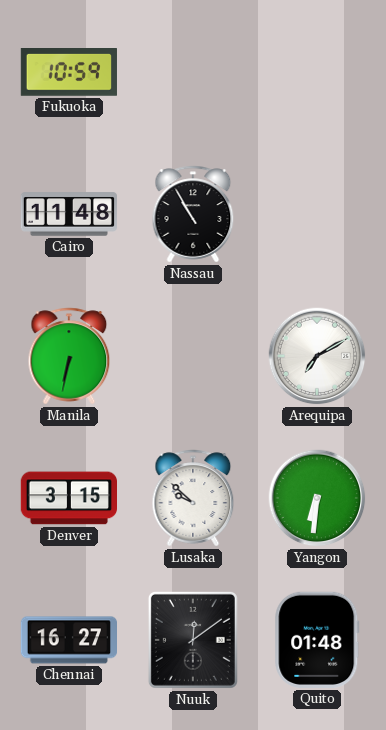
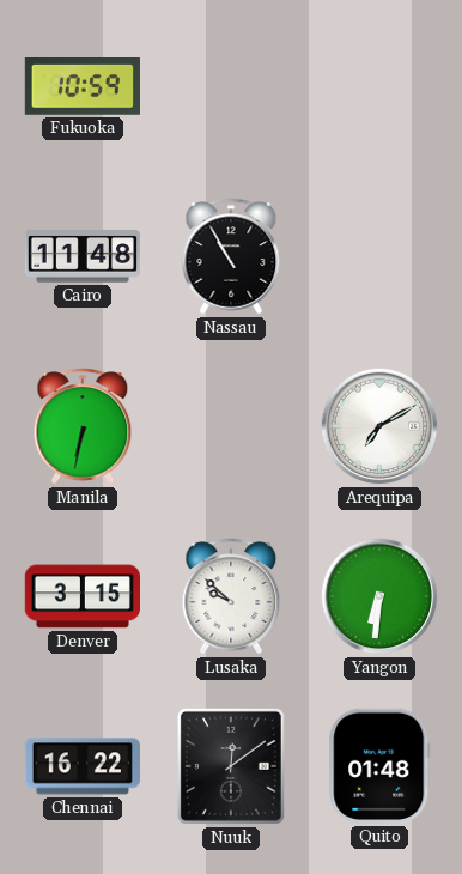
Chennai: 16:27 -> 16:22
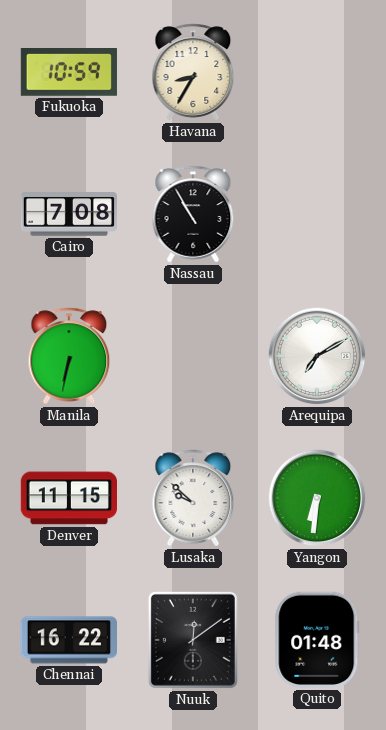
Havana: none -> 8:35
Cairo: 11:48 -> 7:08
Denver: 3:15 -> 11:15
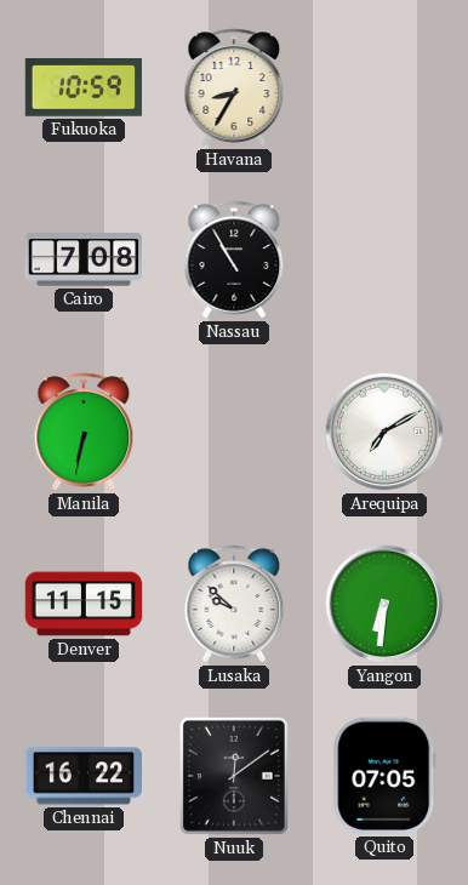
Quito: 01:48 -> 07:05
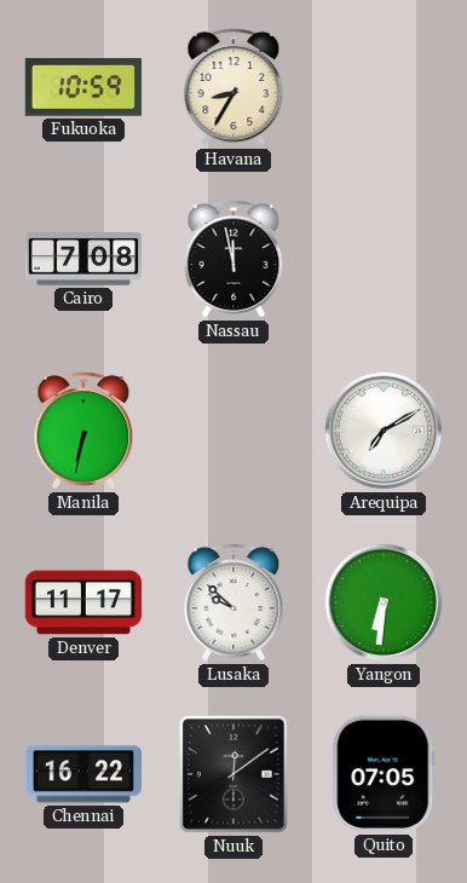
Nassau: 10:55 -> 11:58
Denver: 11:15 -> 11:17
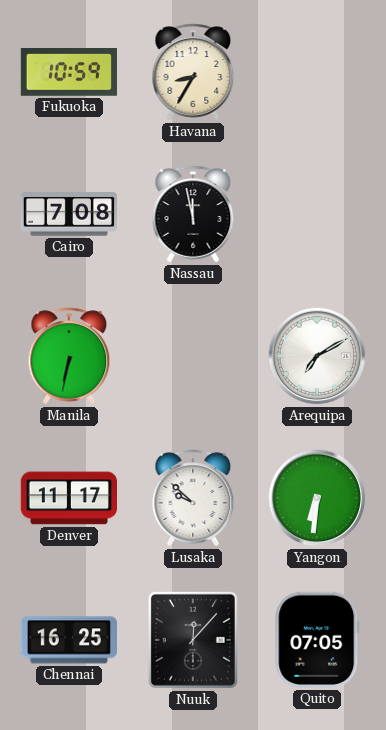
Chennai: 16:22 -> 16:25
Nuuk: 12:09 -> 12:07
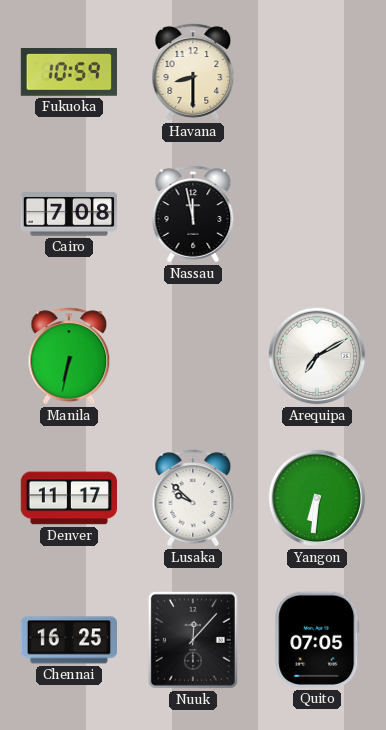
Havana: 8:35 -> 8:30
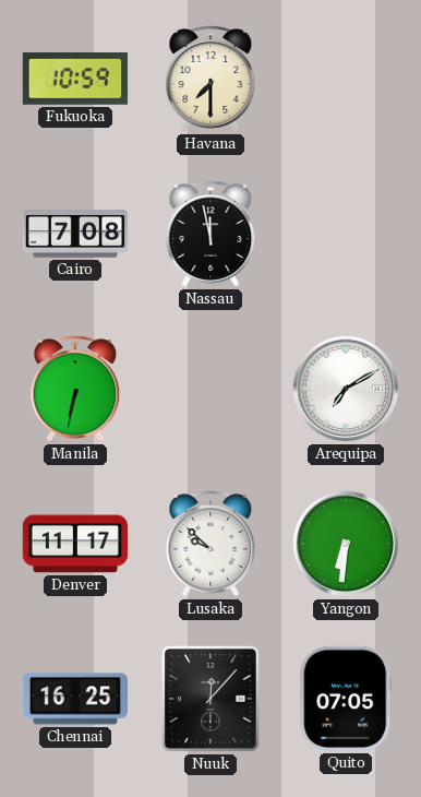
Havana: 8:30 -> 7:30
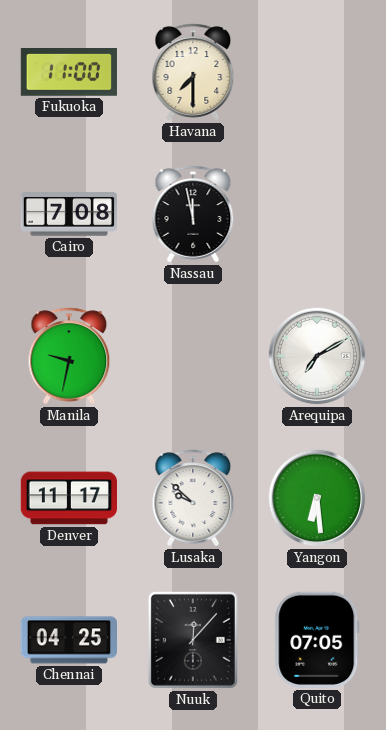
Fukuoka: 10:59 -> 11:00
Manila: 6:32 -> 9:32
Yangon: 6:31 -> 6:29
Chennai: 16:25 -> 04:25
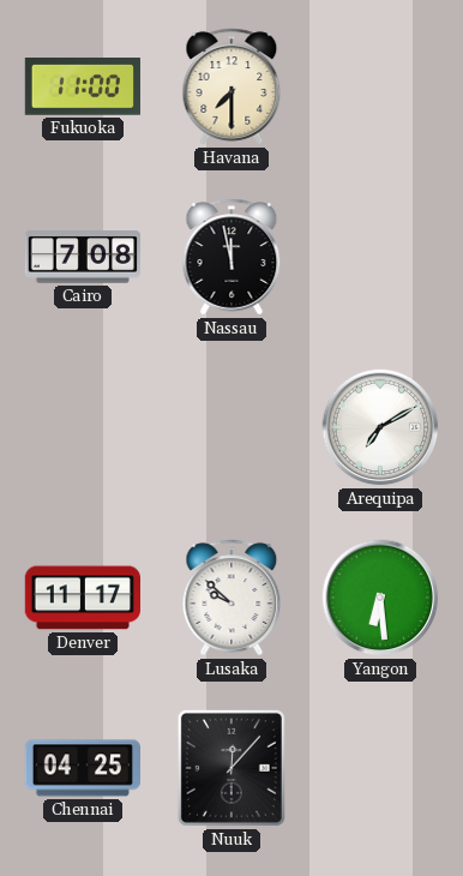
Manila: 9:32 -> none
Quito: 07:05 -> none
